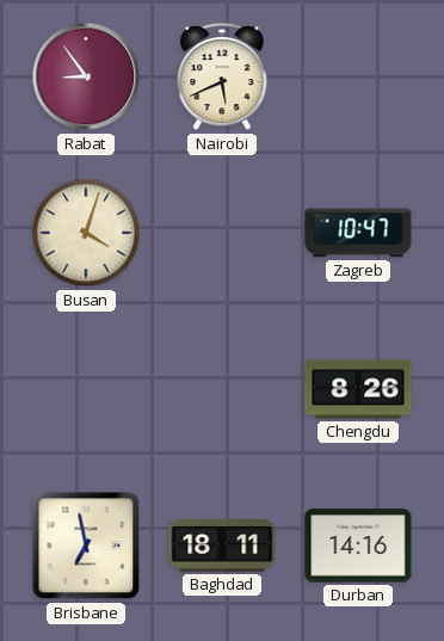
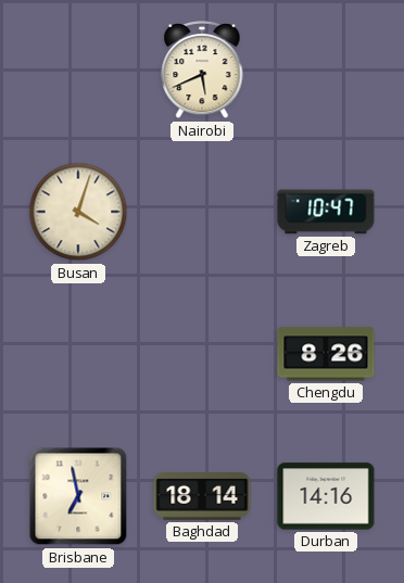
Rabat: 8:54 -> none
Baghdad: 18:11 -> 18:14
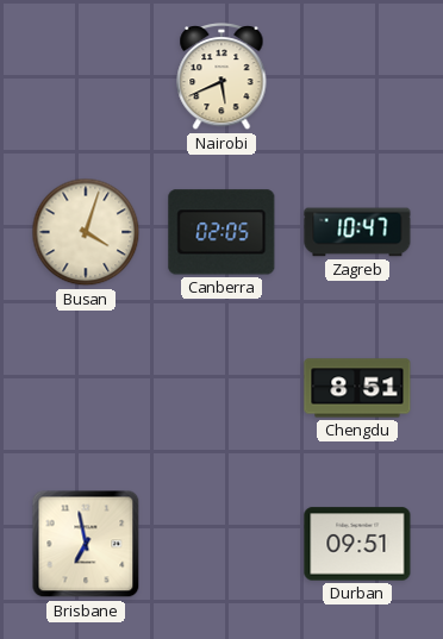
Canberra: none -> 02:05
Chengdu: 8:26 -> 8:51
Baghdad: 18:14 -> none
Durban: 14:16 -> 09:51
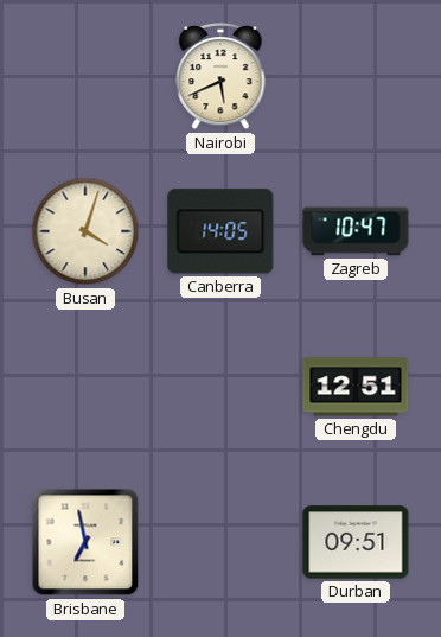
Canberra: 02:05 -> 14:05
Chengdu: 8:51 -> 12:51
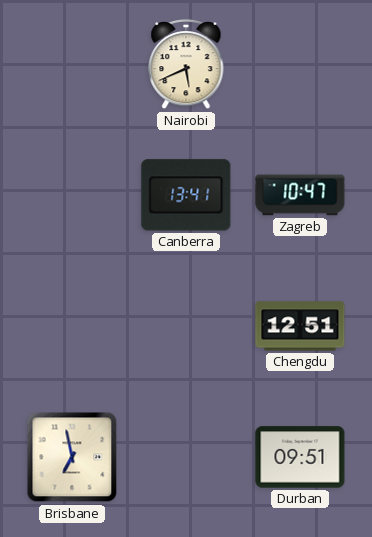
Busan: 4:03 -> none
Canberra: 14:05 -> 13:41
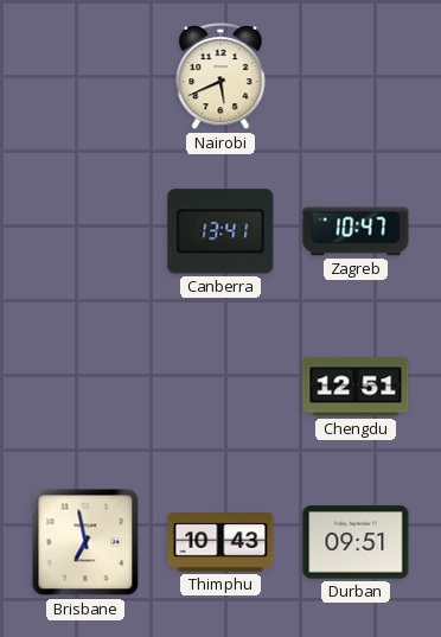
Thimphu: none -> 10:43
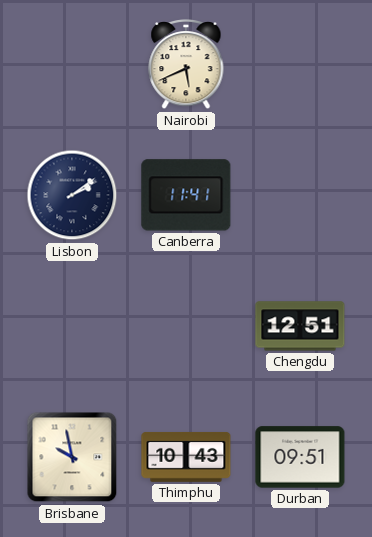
Lisbon: none -> 2:09
Canberra: 13:41 -> 11:41
Zagreb: 10:47 -> none
Brisbane: 6:58 -> 9:58
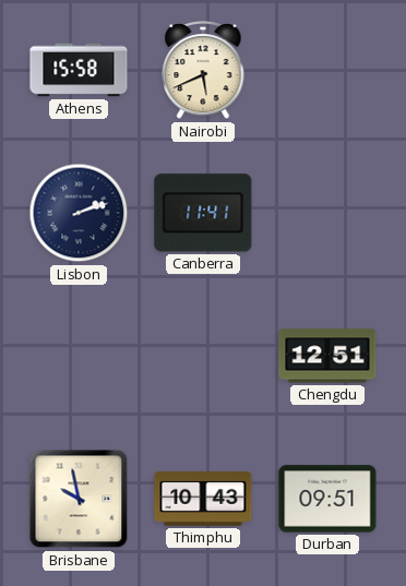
Athens: none -> 15:58
Lisbon: 2:09 -> 2:12
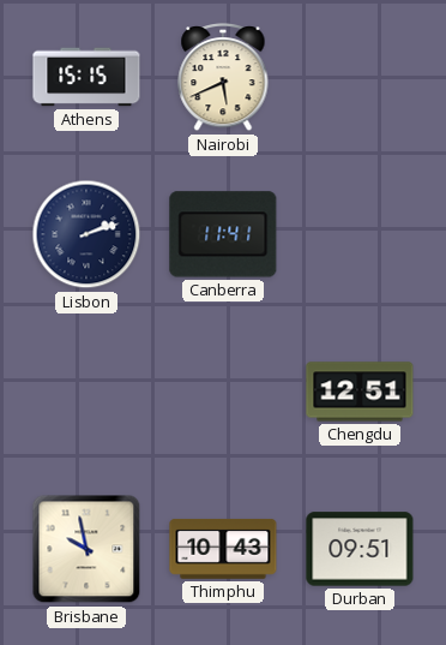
Athens: 15:58 -> 15:15
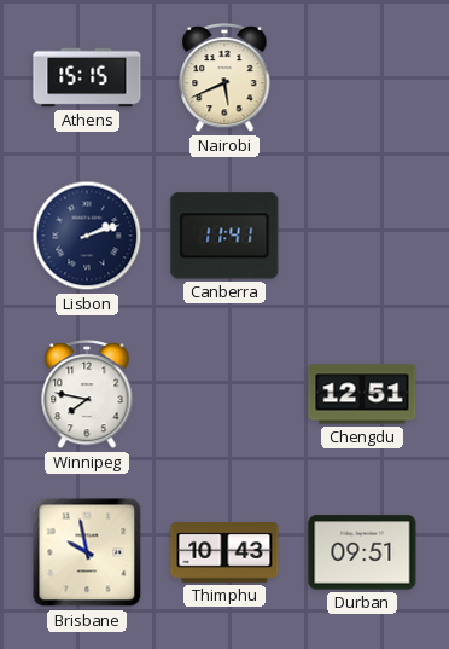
Winnipeg: none -> 7:47
